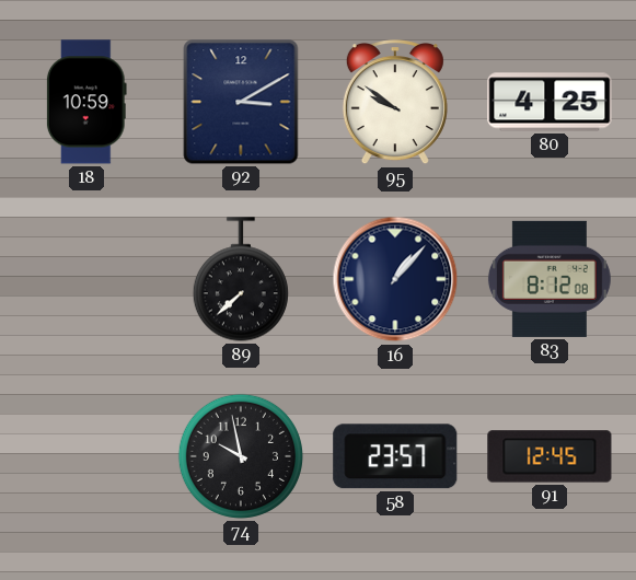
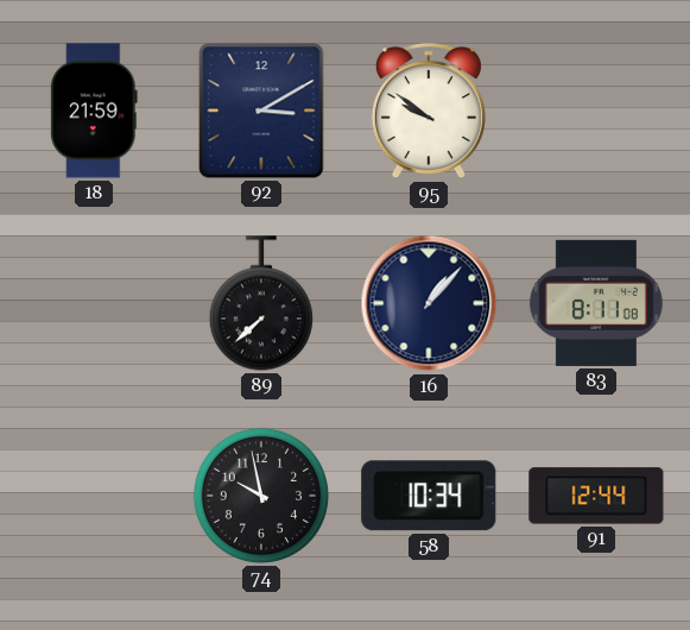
18: 10:59 -> 21:59
80: 4:25 -> none
83: 8:12 -> 8:11
58: 23:57 -> 10:34
91: 12:45 -> 12:44
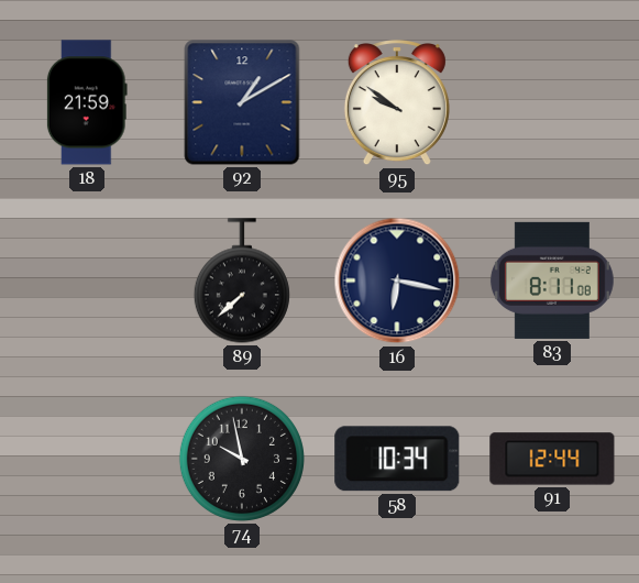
92: 3:10 -> 1:10
16: 1:07 -> 6:17
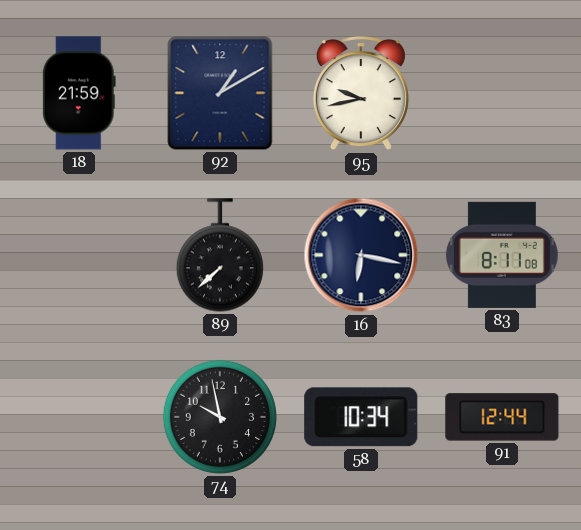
95: 9:51 -> 9:43
